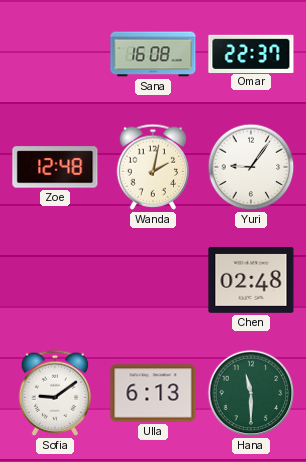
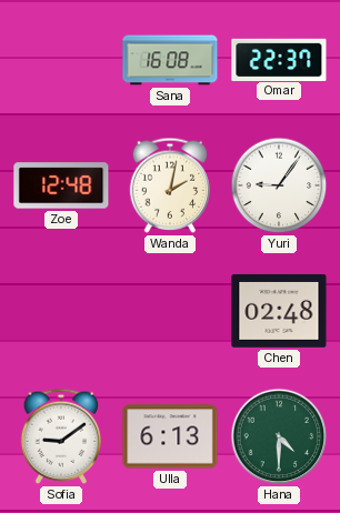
Hana: 11:30 -> 4:30
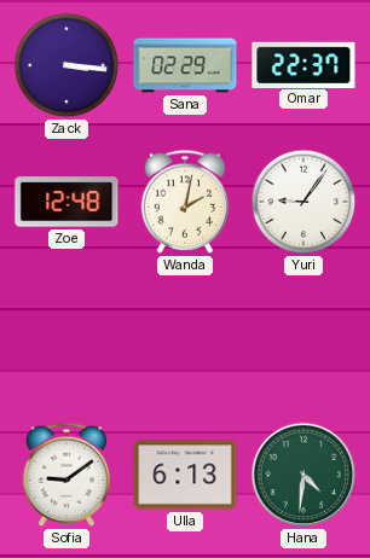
Zack: none -> 3:16
Sana: 16:08 -> 02:29
Chen: 02:48 -> none
Hana: 4:30 -> 4:31
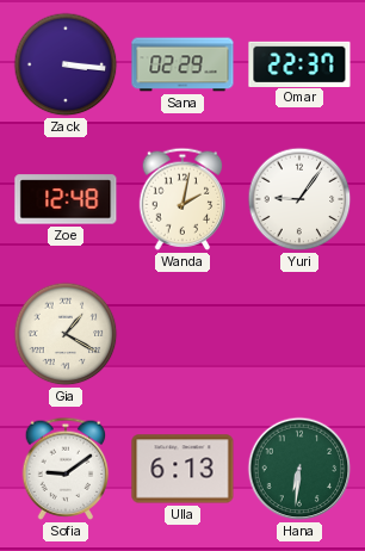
Gia: none -> 1:20
Hana: 4:31 -> 6:31
